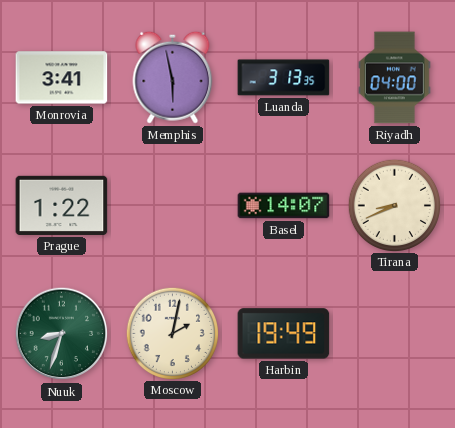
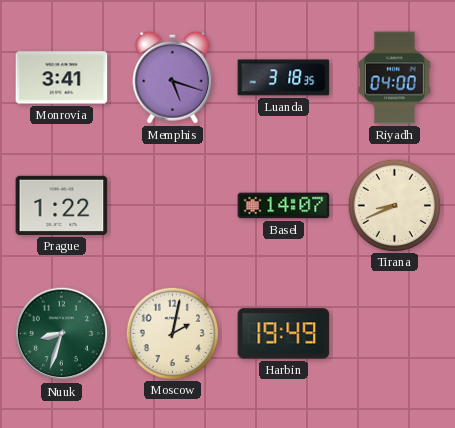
Memphis: 5:58 -> 5:18
Luanda: 3:13 -> 3:18
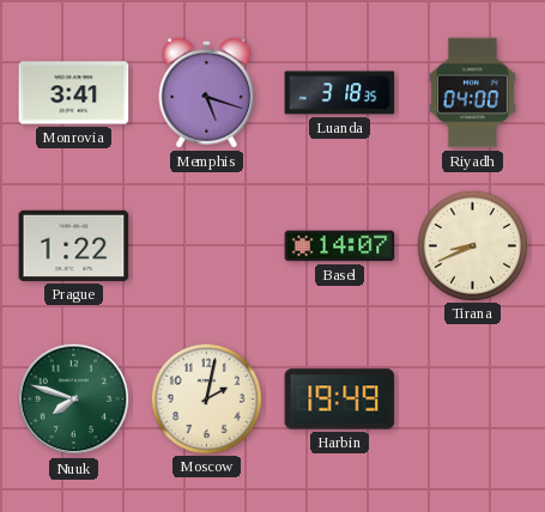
Nuuk: 8:33 -> 7:48
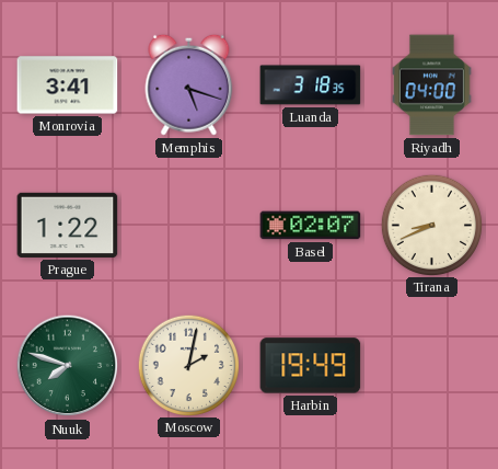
Basel: 14:07 -> 02:07
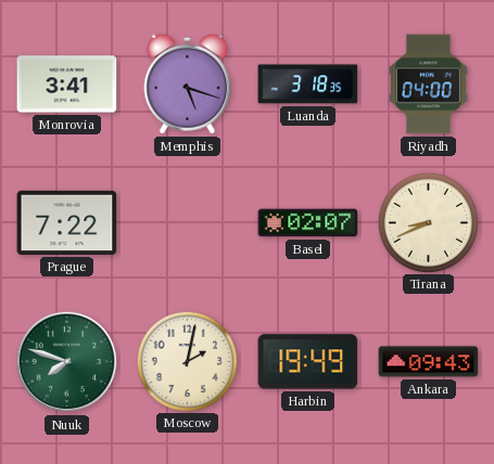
Prague: 1:22 -> 7:22
Ankara: none -> 09:43
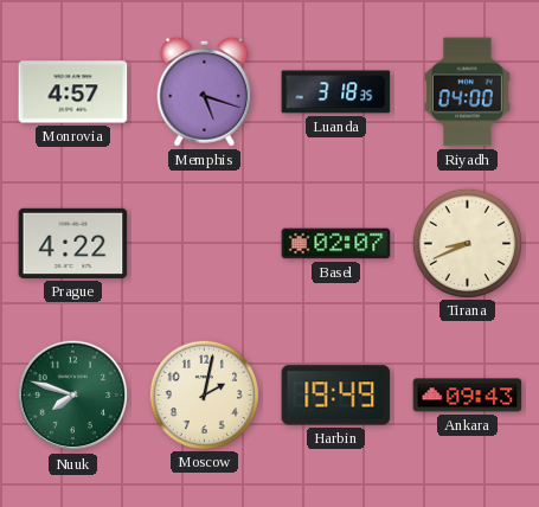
Monrovia: 3:41 -> 4:57
Prague: 7:22 -> 4:22
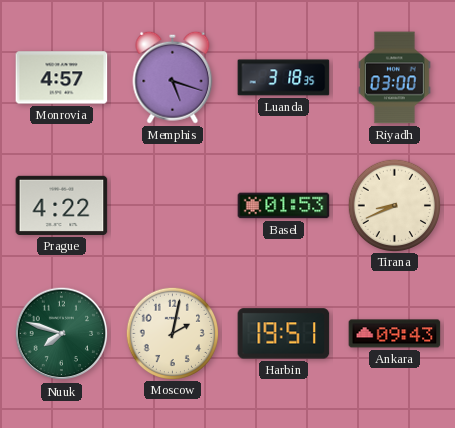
Riyadh: 04:00 -> 03:00
Basel: 02:07 -> 01:53
Harbin: 19:49 -> 19:51
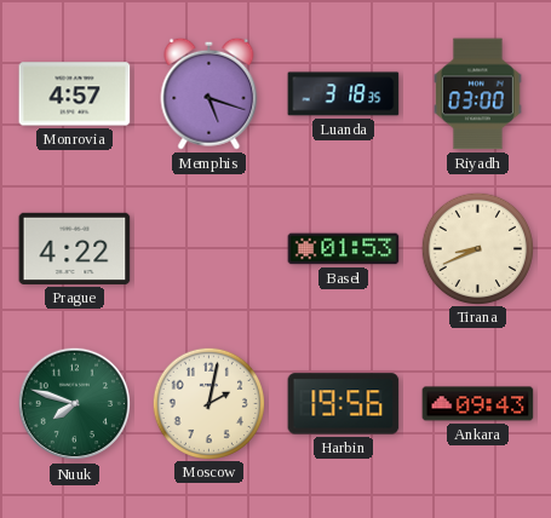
Harbin: 19:51 -> 19:56
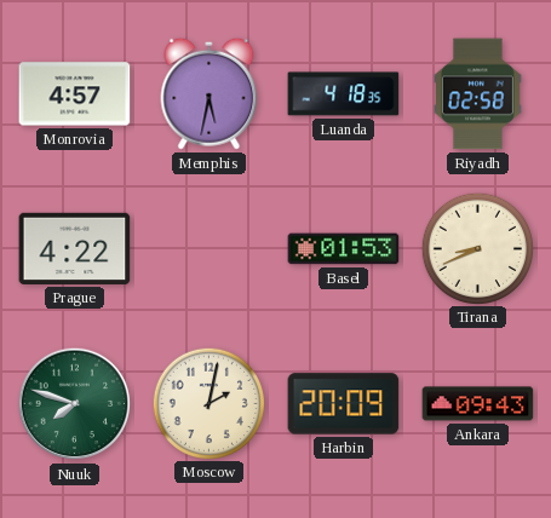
Memphis: 5:18 -> 5:32
Luanda: 3:18 -> 4:18
Riyadh: 03:00 -> 02:58
Harbin: 19:56 -> 20:09
